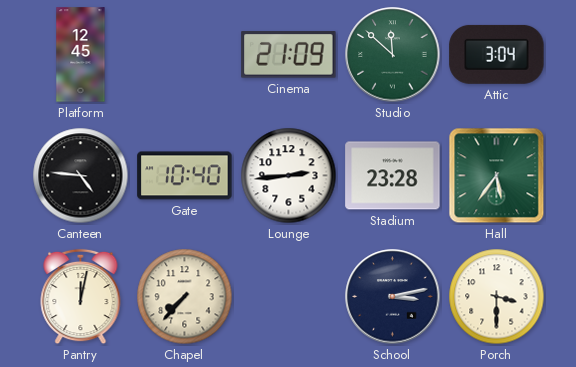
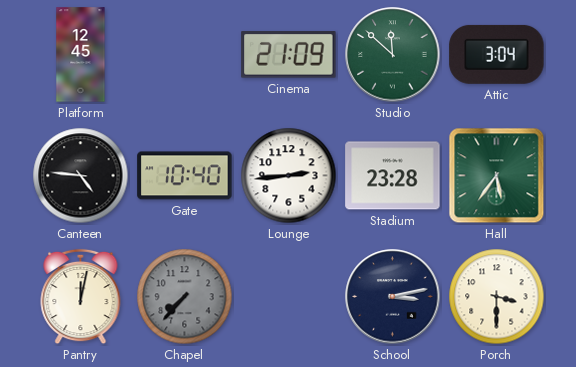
Chapel dial: cream -> grey
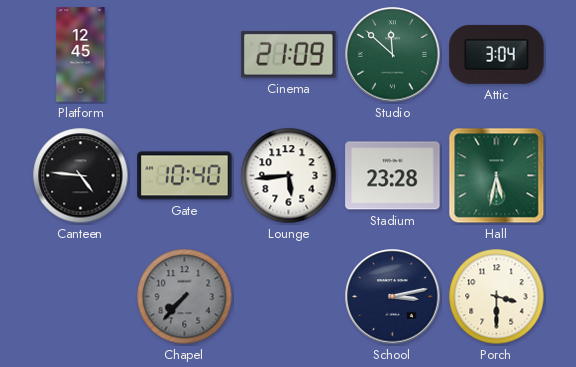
Lounge: 2:44 -> 5:44
Hall: 5:36 -> 5:32
Pantry: 12:02 -> none
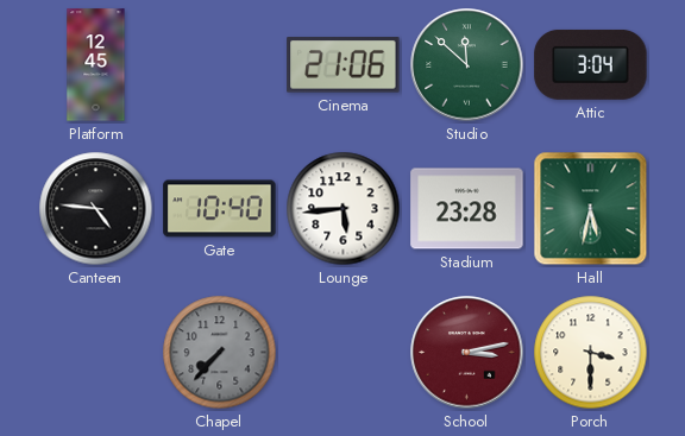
Cinema: 21:09 -> 21:06
School dial: navy -> burgundy
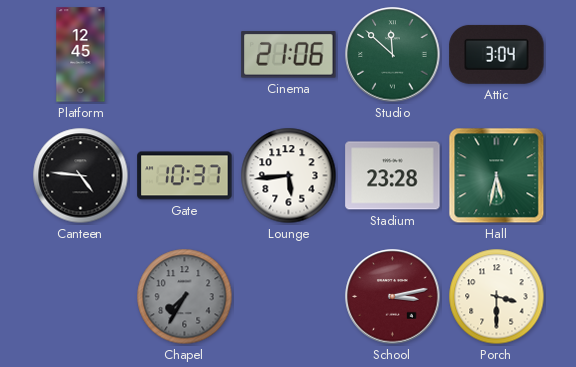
Gate: 10:40 -> 10:37
Chapel: 7:37 -> 7:35
